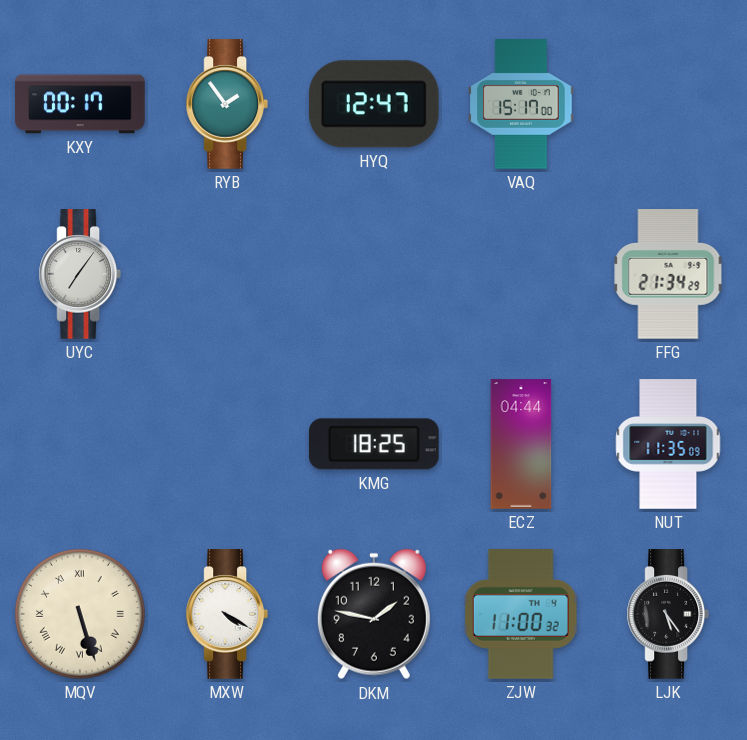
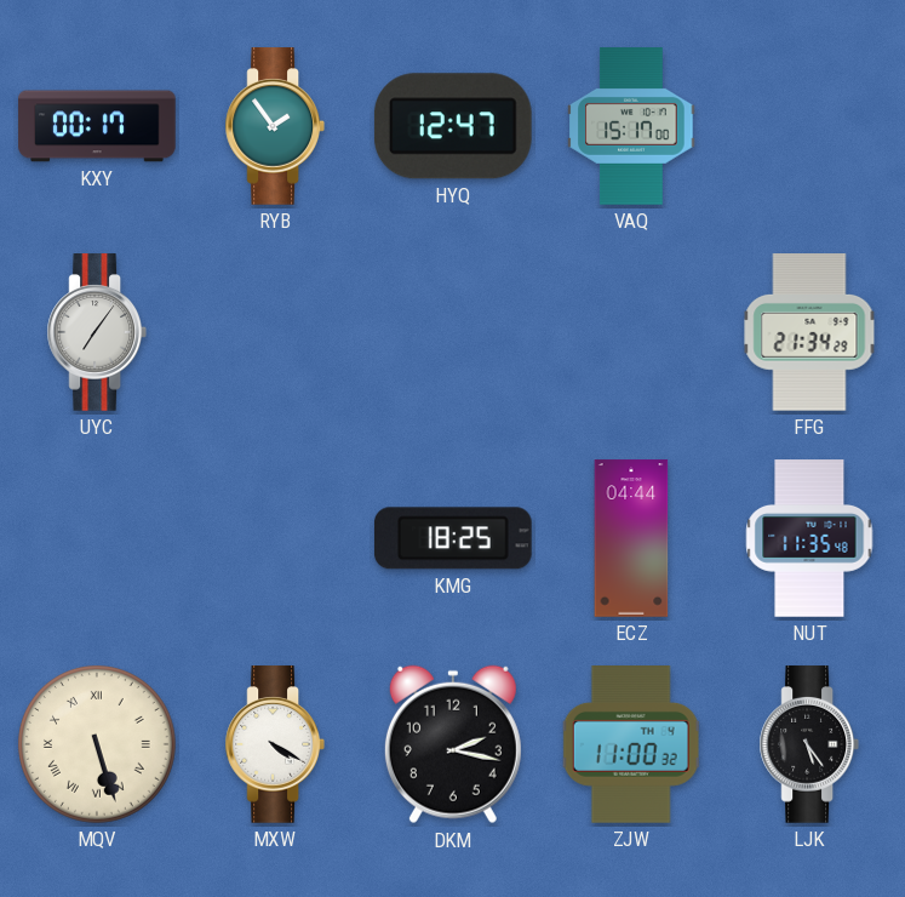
NUT: 11:35:09 -> 11:35:48
DKM: 1:47 -> 2:17
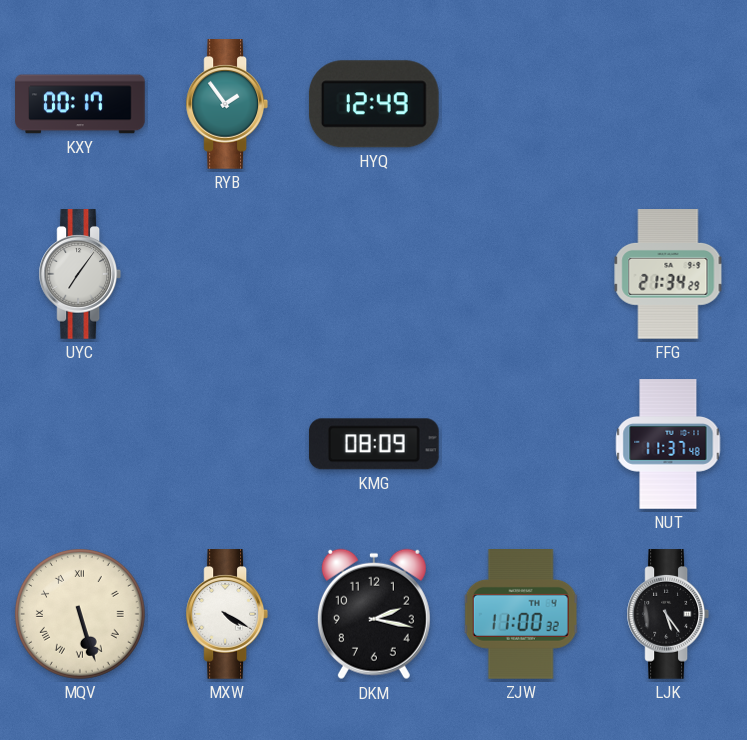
HYQ: 12:47 -> 12:49
VAQ: 15:17 -> none
KMG: 18:25 -> 08:09
ECZ: 04:44 -> none
NUT: 11:35 -> 11:37
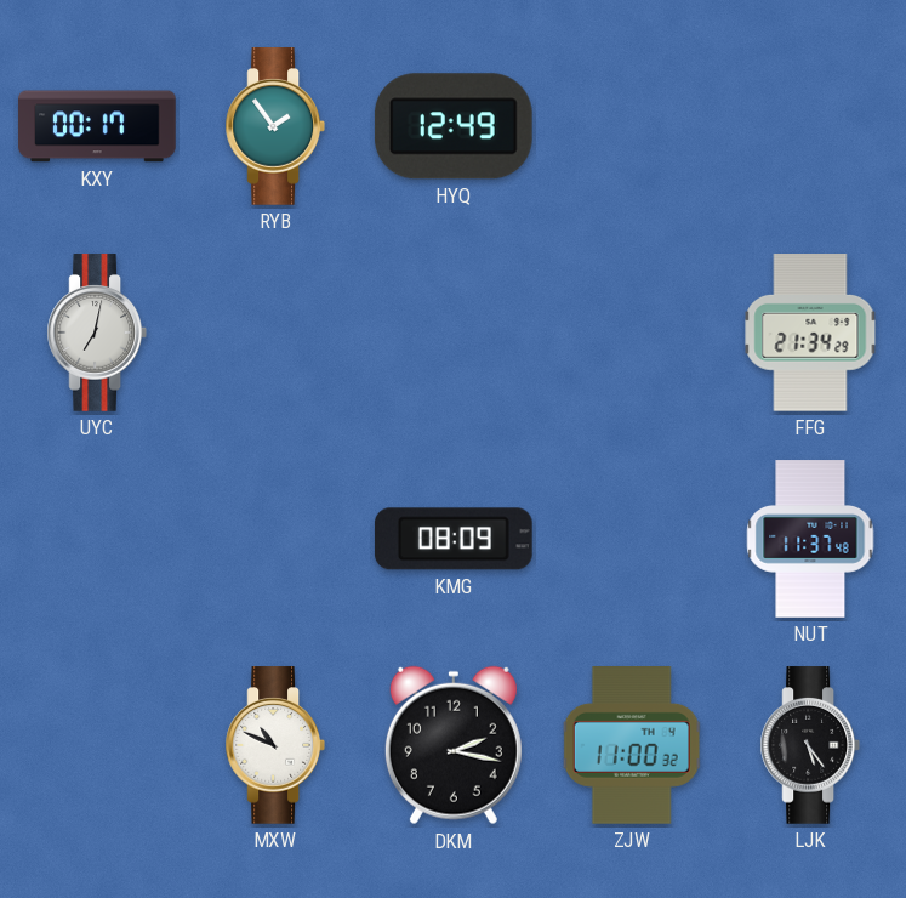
UYC: 7:06 -> 7:02
MQV: 5:27 -> none
MXW: 4:20 -> 10:49
